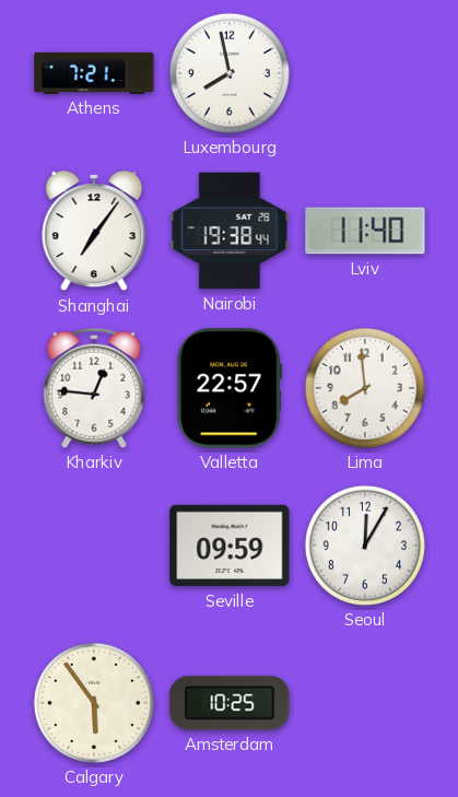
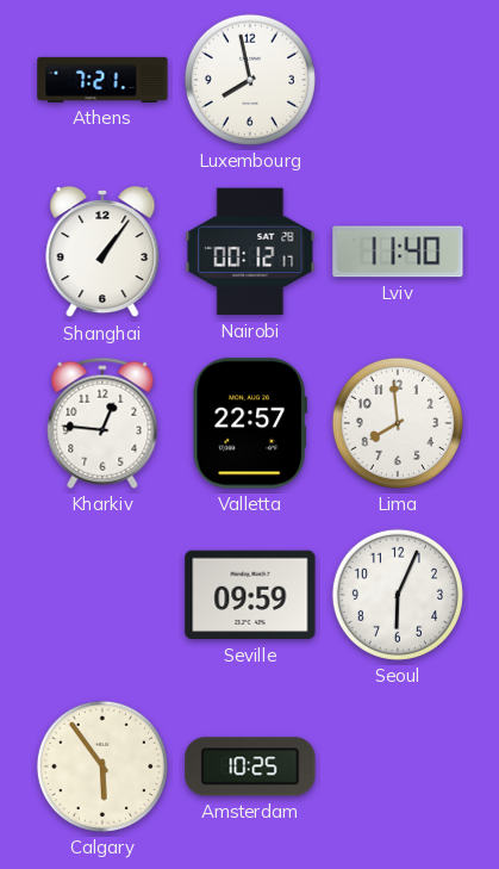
Shanghai: 7:06 -> 1:06
Nairobi: 19:38 -> 00:12
Seoul: 12:05 -> 6:04
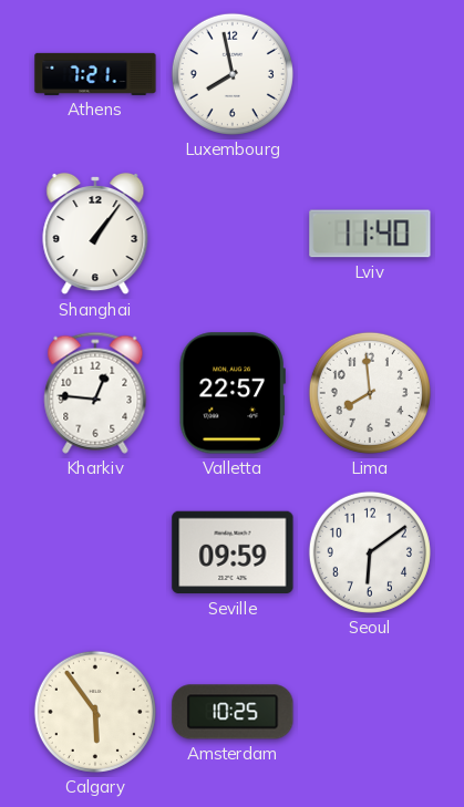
Nairobi: 00:12 -> none
Seoul: 6:04 -> 6:09
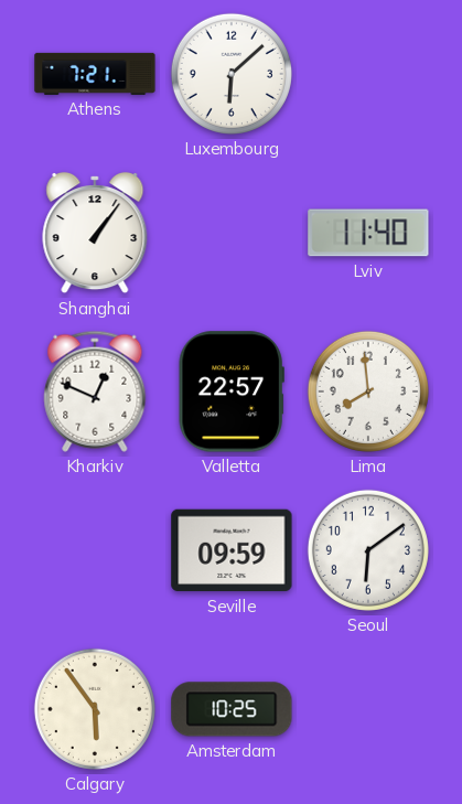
Luxembourg: 7:58 -> 6:08
Kharkiv: 12:46 -> 12:49
